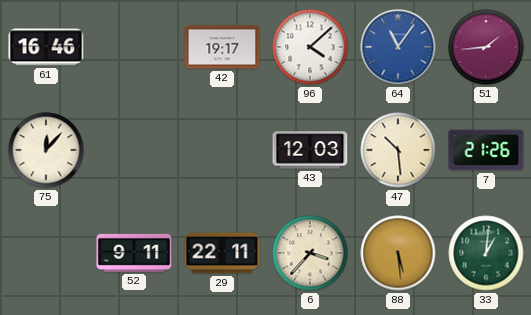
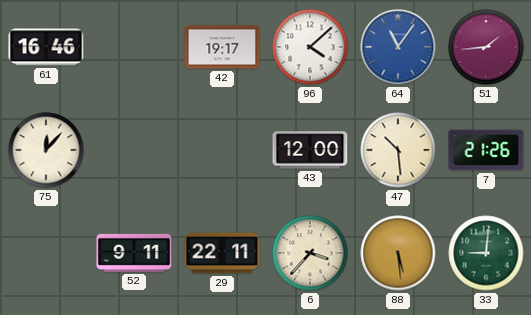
43: 12:03 -> 12:00
33: 1:01 -> 9:01
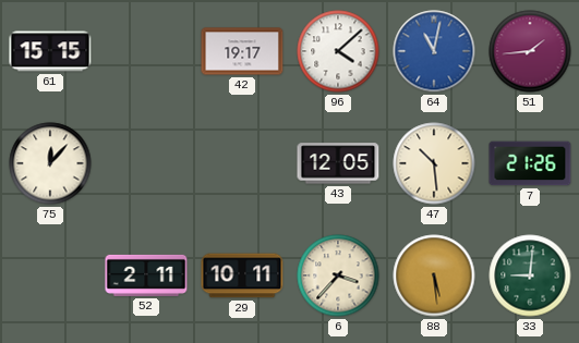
61: 16:46 -> 15:15
64: 11:06 -> 11:02
43: 12:00 -> 12:05
52: 9:11 -> 2:11
29: 22:11 -> 10:11
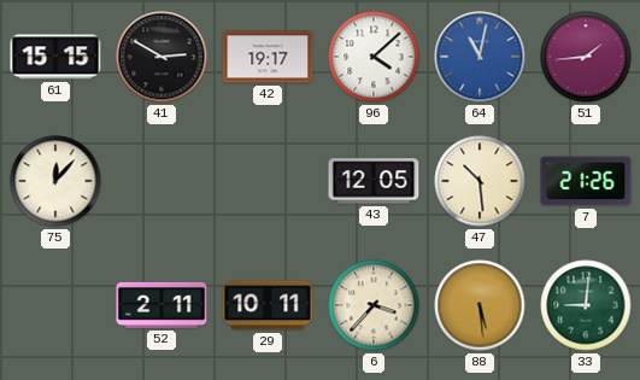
41: none -> 2:50
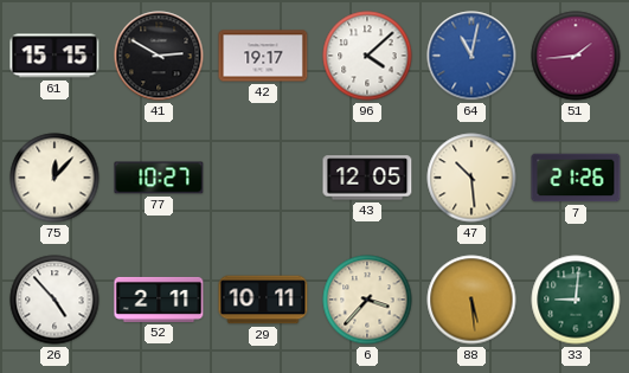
77: none -> 10:27
26: none -> 4:53
